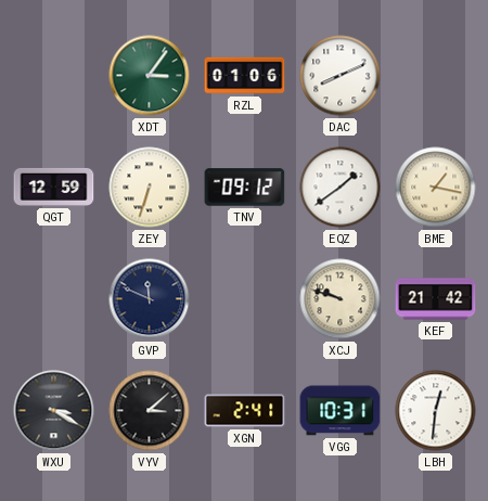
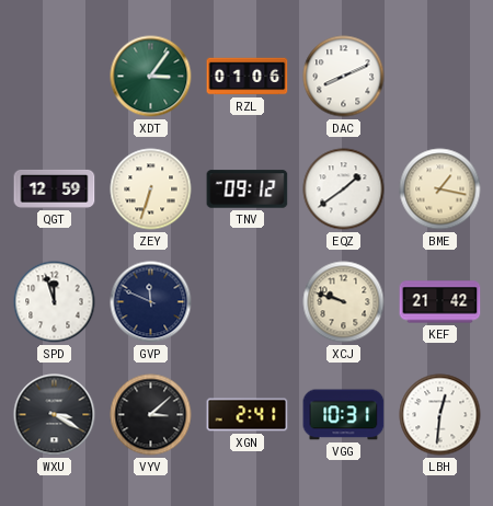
SPD: none -> 11:57
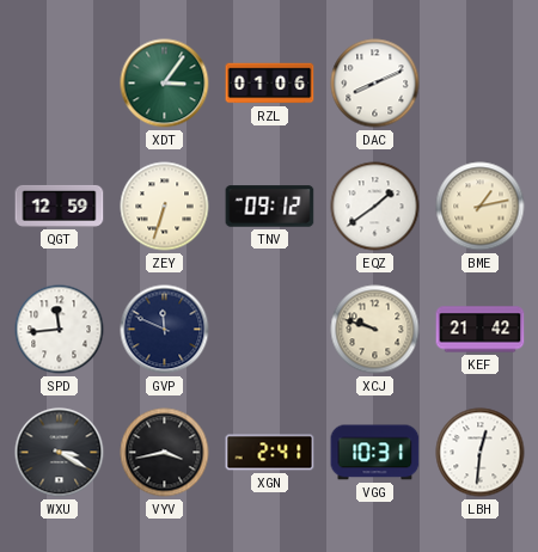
BME: 1:17 -> 1:13
SPD: 11:57 -> 11:44
VYV: 3:08 -> 3:43
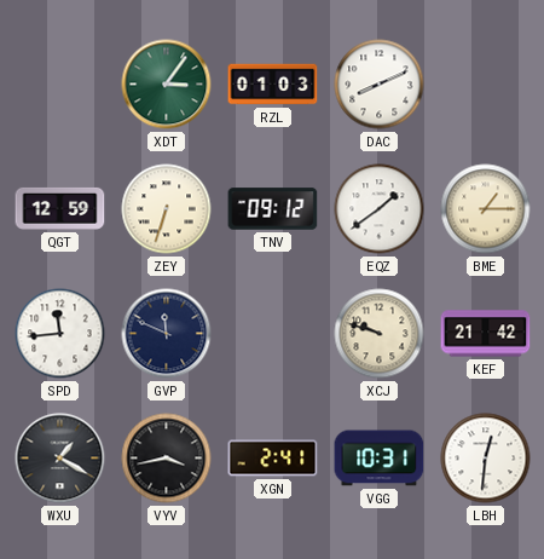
RZL: 01:06 -> 01:03
BME: 1:13 -> 1:15
WXU: 3:20 -> 1:20
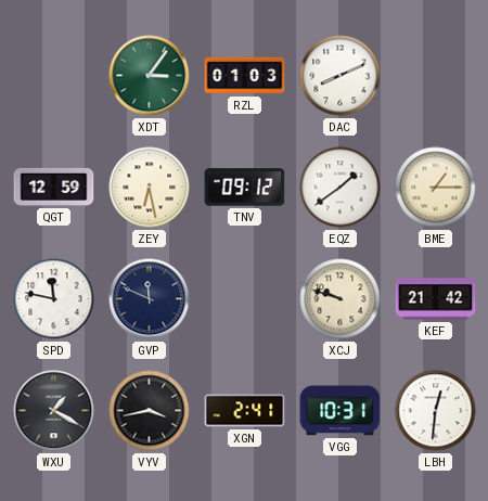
ZEY: 6:33 -> 6:28
SPD: 11:44 -> 11:47
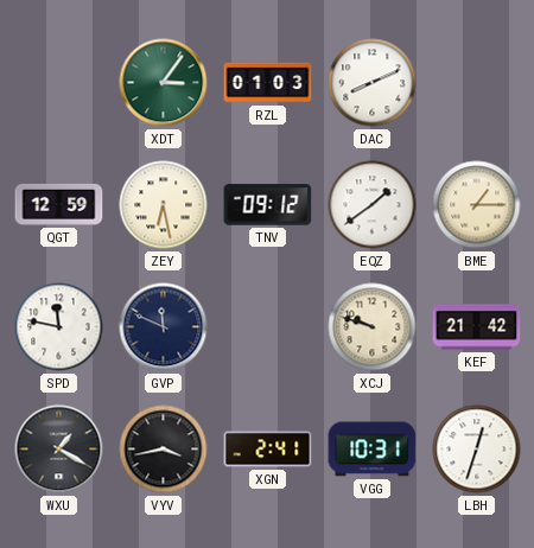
LBH: 12:31 -> 12:33
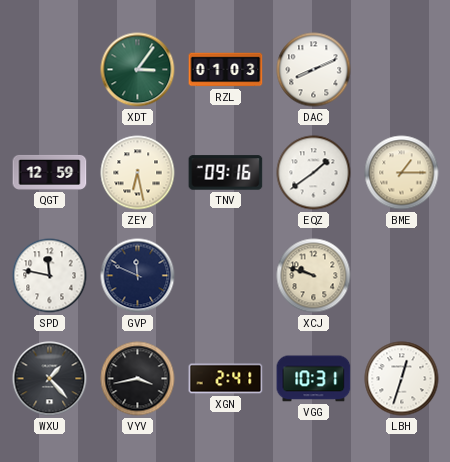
TNV: 09:12 -> 09:16
KEF: 21:42 -> none
WXU: 1:20 -> 1:23
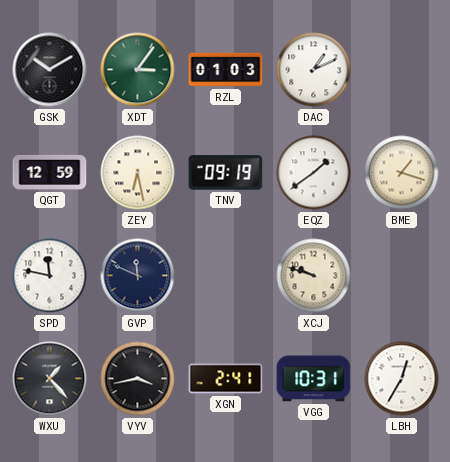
GSK: none -> 10:10
DAC: 8:11 -> 1:11
TNV: 09:16 -> 09:19
BME: 1:15 -> 1:18
LBH: 12:33 -> 12:35
